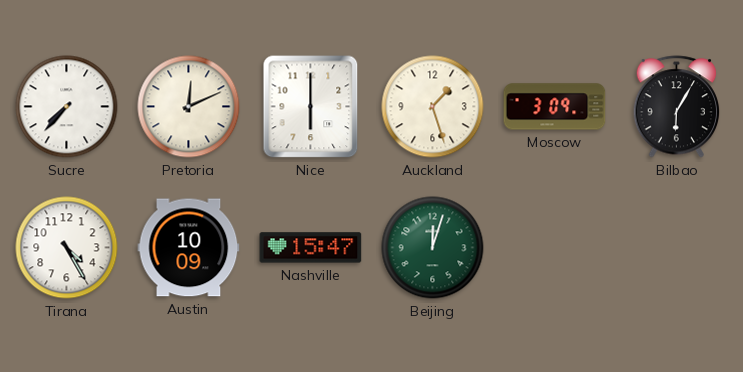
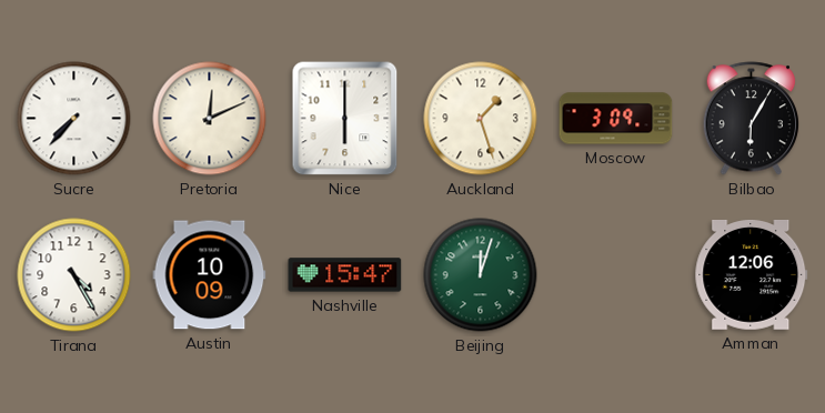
Amman: none -> 12:06
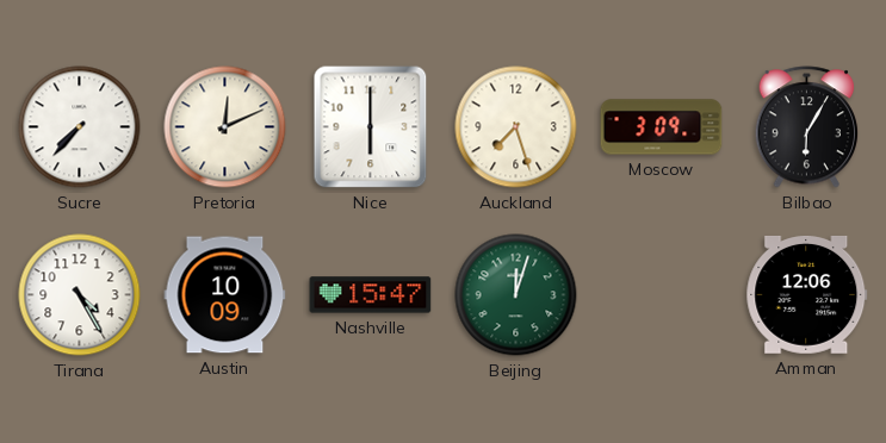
Auckland: 1:27 -> 7:27
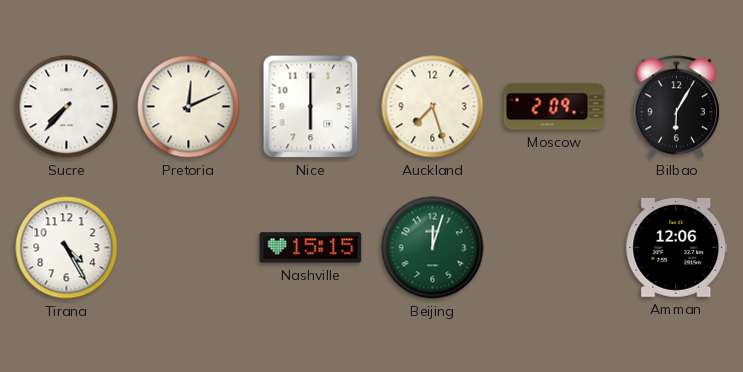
Moscow: 3:09 -> 2:09
Austin: 10:09 -> none
Nashville: 15:47 -> 15:15
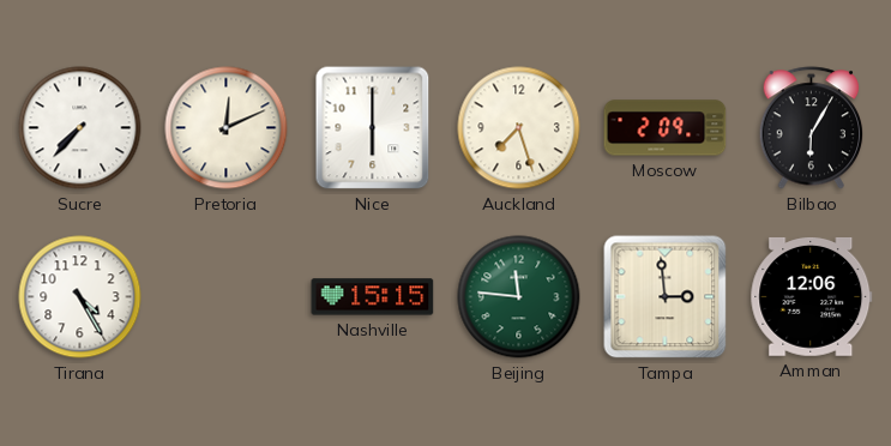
Beijing: 12:03 -> 11:46
Tampa: none -> 2:59
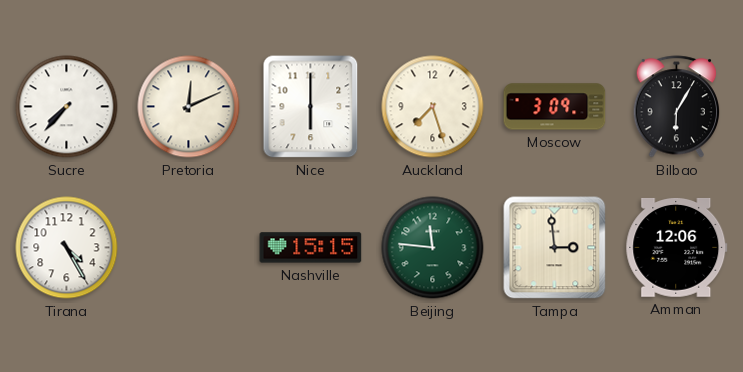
Moscow: 2:09 -> 3:09
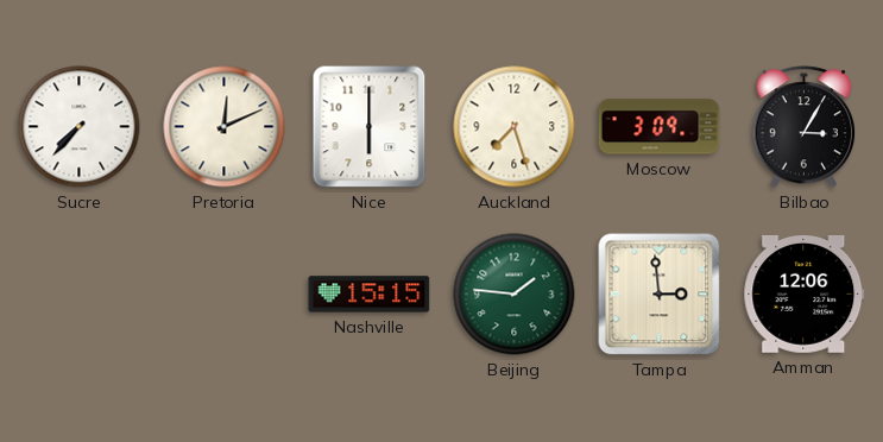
Bilbao: 6:05 -> 3:05
Tirana: 4:25 -> none
Beijing: 11:46 -> 1:46
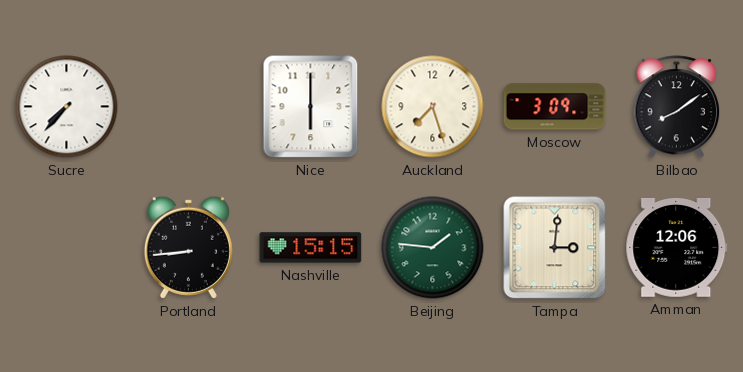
Pretoria: 12:11 -> none
Bilbao: 3:05 -> 8:09
Portland: none -> 8:44
Tampa: 2:59 -> 3:01
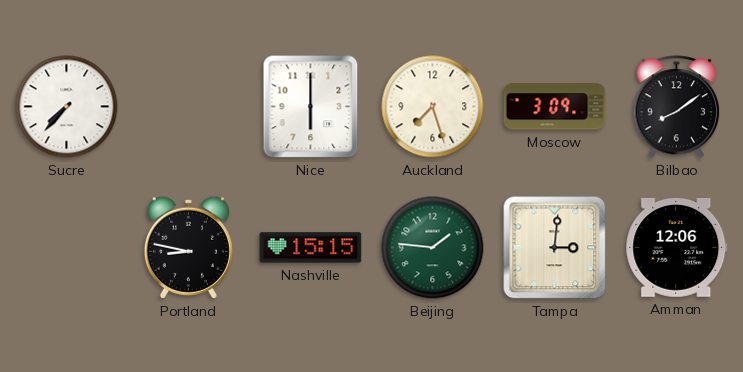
Portland: 8:44 -> 8:47
